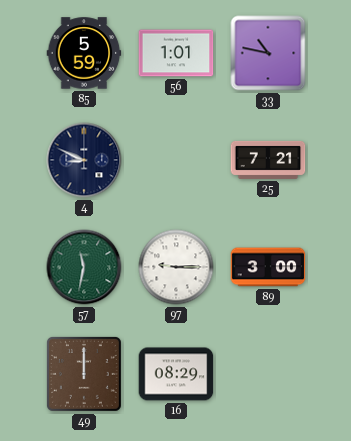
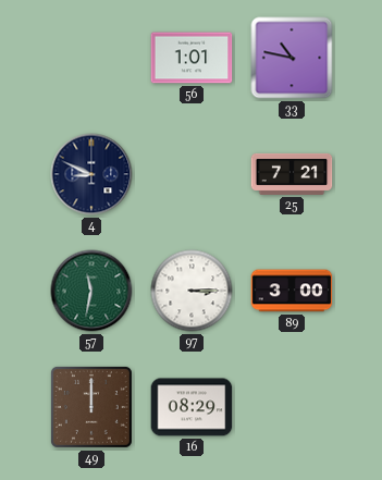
85: 5:59 -> none
97: 9:15 -> 3:15
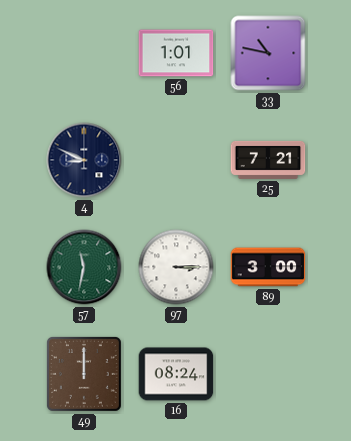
16: 08:29 -> 08:24
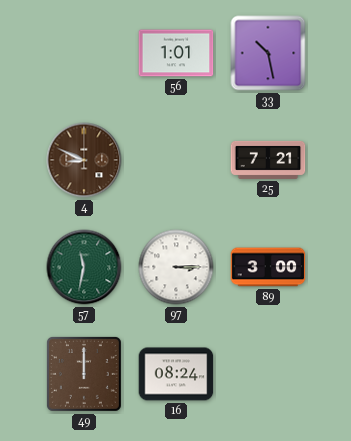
33: 10:47 -> 10:28
4 dial: navy -> brown
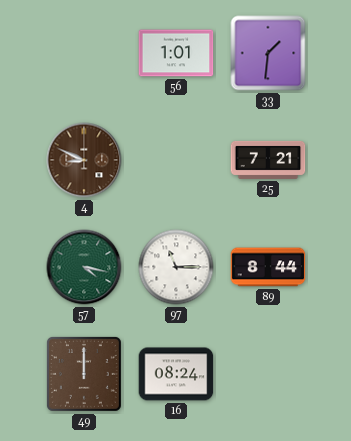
33: 10:28 -> 1:31
57: 11:32 -> 4:17
97: 3:15 -> 11:15
89: 3:00 -> 8:44
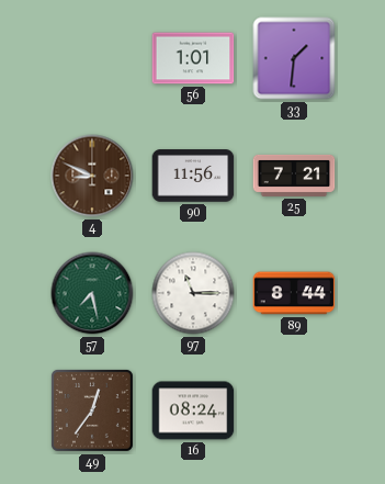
90: none -> 11:56
57: 4:17 -> 7:28
49: 12:00 -> 12:36
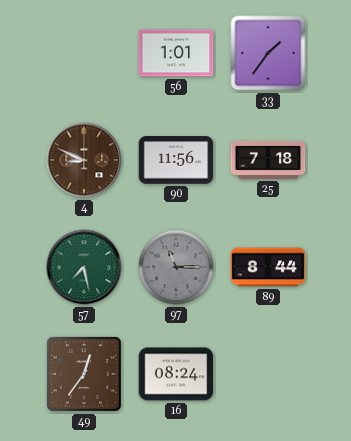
33: 1:31 -> 1:36
25: 7:21 -> 7:18
97 dial: white -> grey
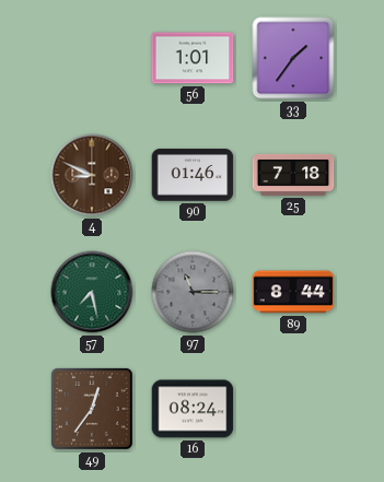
90: 11:56 -> 01:46
